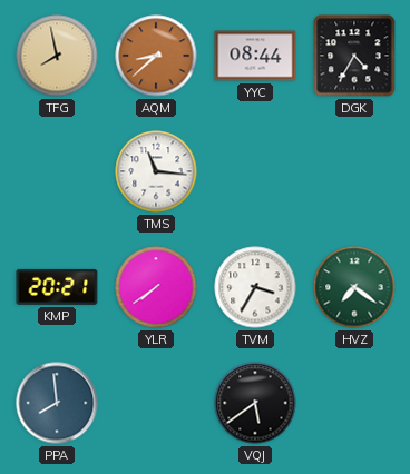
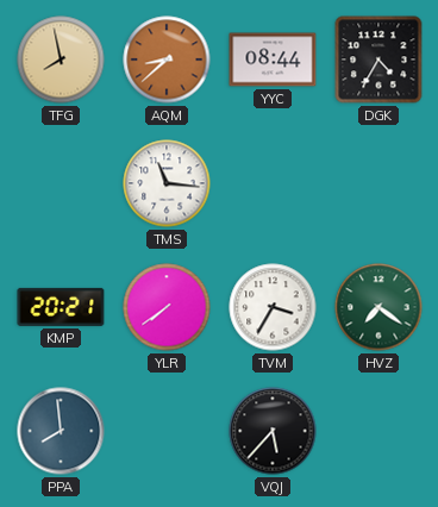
VQJ: 5:39 -> 5:37
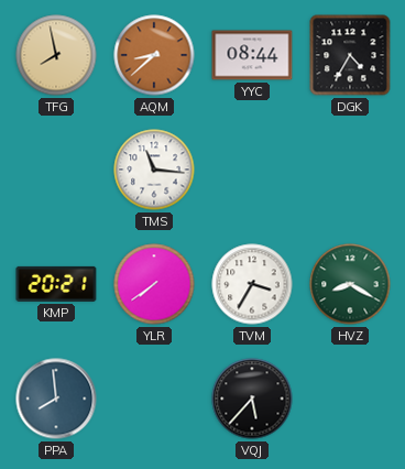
HVZ: 7:21 -> 8:20
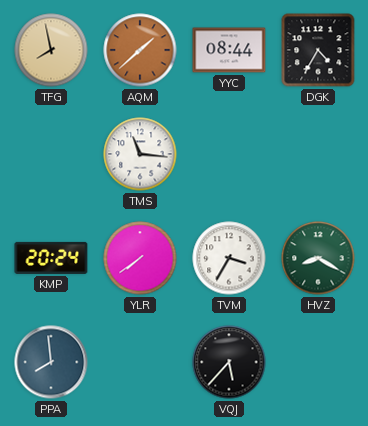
AQM: 8:38 -> 1:38
KMP: 20:21 -> 20:24
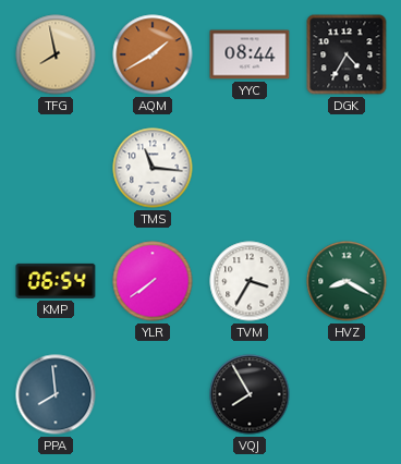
AQM: 1:38 -> 1:40
KMP: 20:24 -> 06:54
VQJ: 5:37 -> 7:55
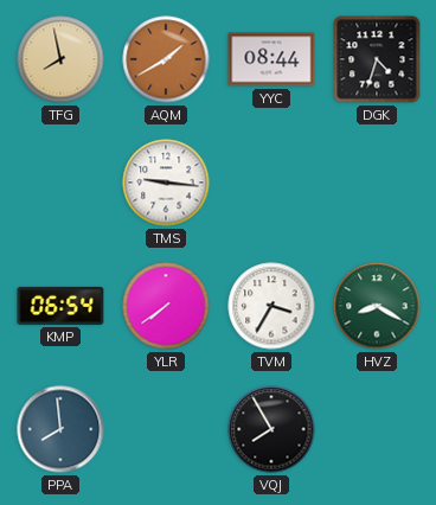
DGK: 4:35 -> 4:33
TMS: 11:16 -> 9:16
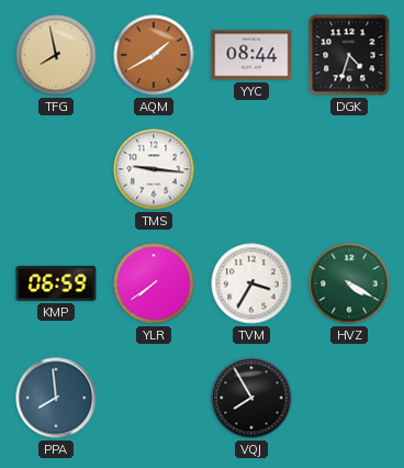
KMP: 06:54 -> 06:59
HVZ: 8:20 -> 4:20
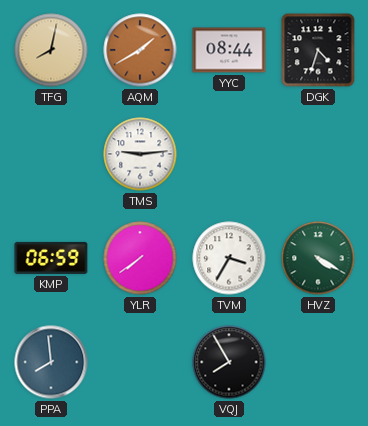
TFG: 7:58 -> 8:02
TMS: 9:16 -> 9:14
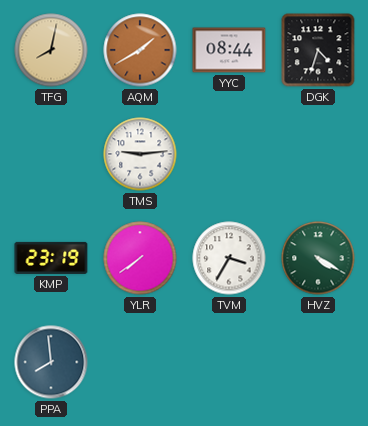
KMP: 06:59 -> 23:19
VQJ: 7:55 -> none
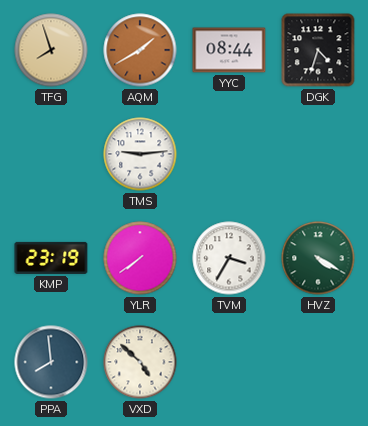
TFG: 8:02 -> 7:57
VXD: none -> 4:52
